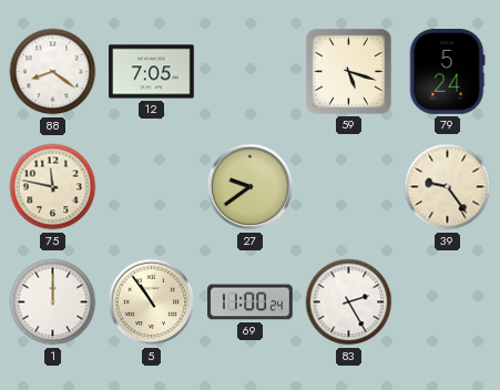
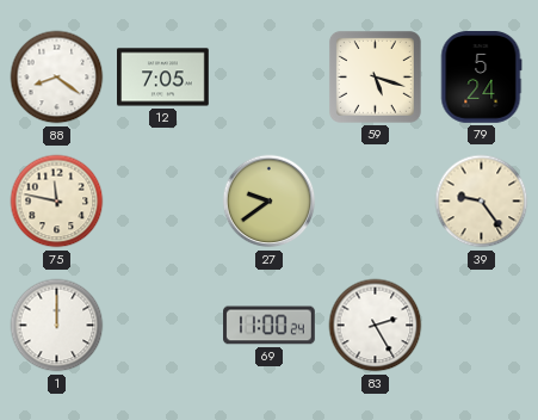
5: 10:54 -> none
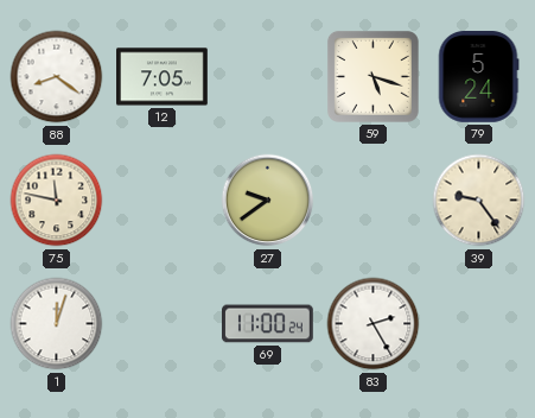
1: 12:00 -> 12:03
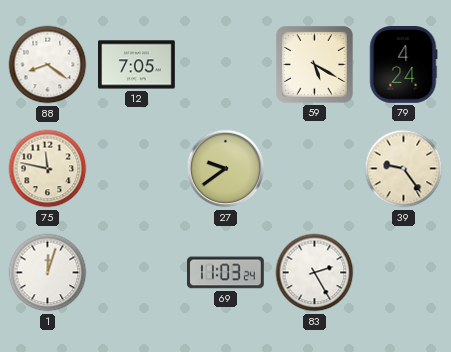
59: 5:18 -> 5:20
79: 5:24 -> 4:24
69: 11:00 -> 11:03
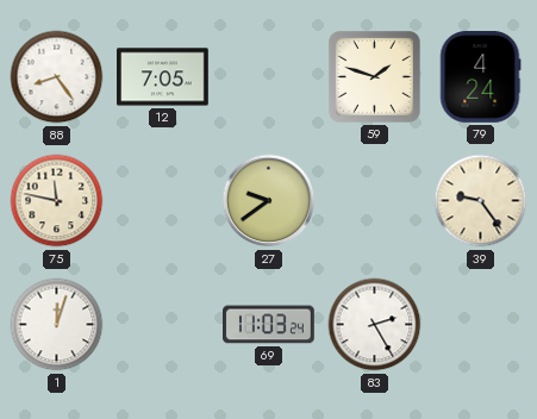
88: 8:21 -> 8:24
59: 5:20 -> 1:48
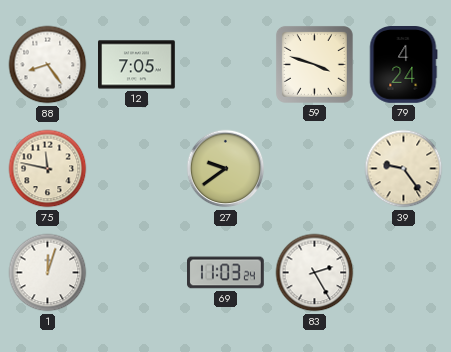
59: 1:48 -> 3:48
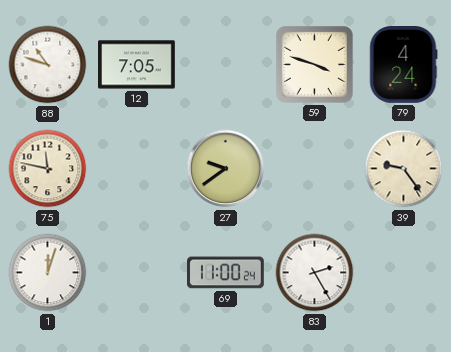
88: 8:24 -> 10:48
69: 11:03 -> 11:00
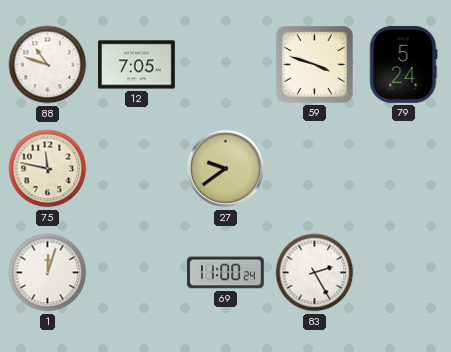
79: 4:24 -> 5:24
39: 9:24 -> none
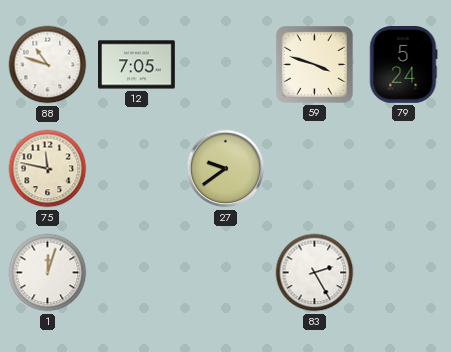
69: 11:00 -> none
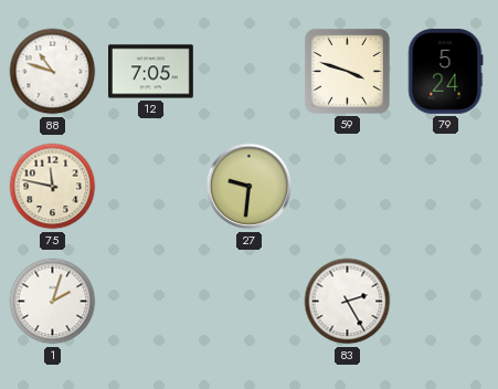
27: 9:39 -> 9:31
1: 12:03 -> 2:03
